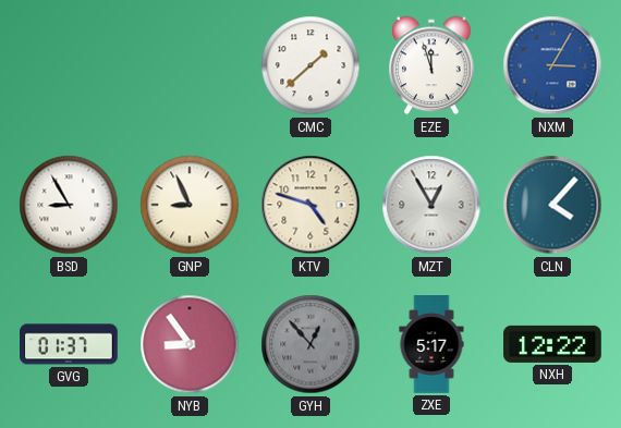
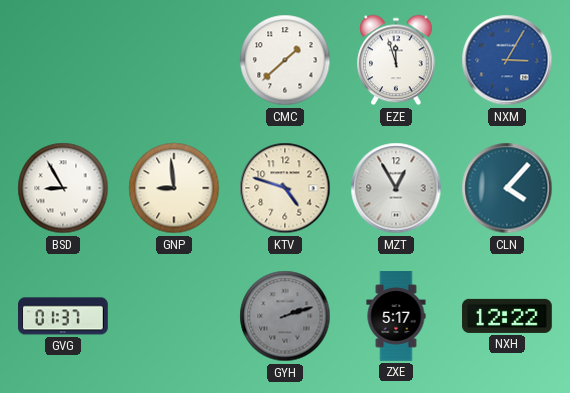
GNP: 8:56 -> 8:59
NYB: 8:54 -> none
GYH: 12:53 -> 2:12
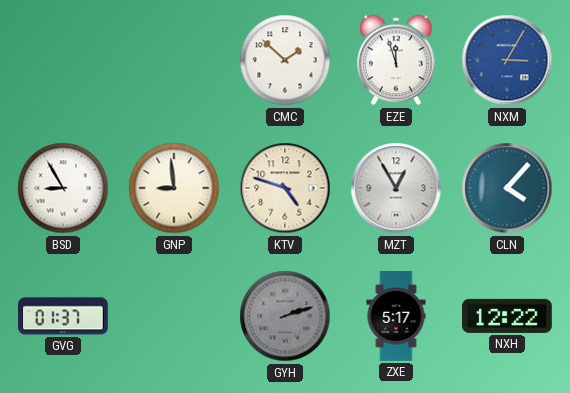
CMC: 1:38 -> 1:52
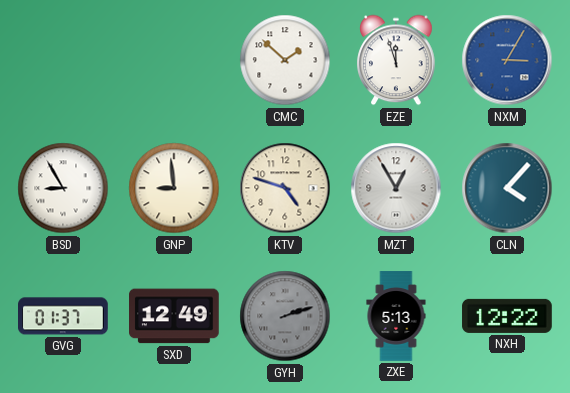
SXD: none -> 12:49
ZXE: 5:17 -> 5:13
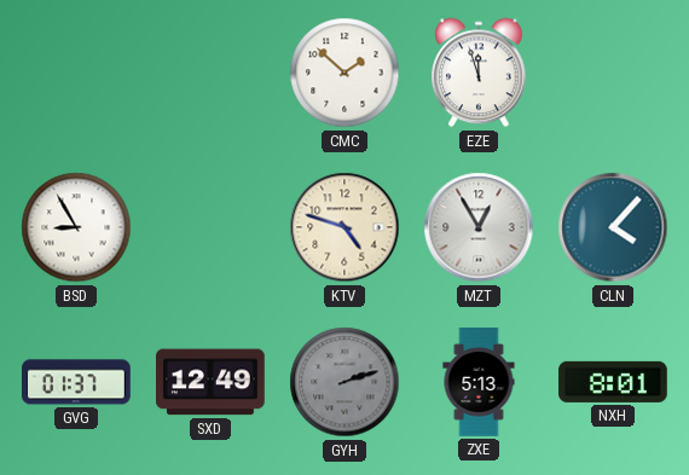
NXM: 3:05 -> none
GNP: 8:59 -> none
NXH: 12:22 -> 8:01
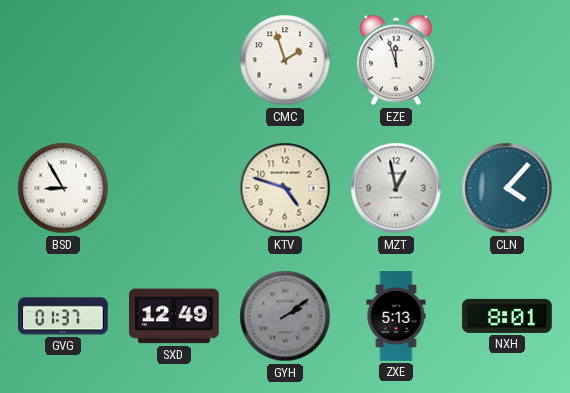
CMC: 1:52 -> 1:57
MZT: 12:55 -> 12:58
GYH: 2:12 -> 2:09
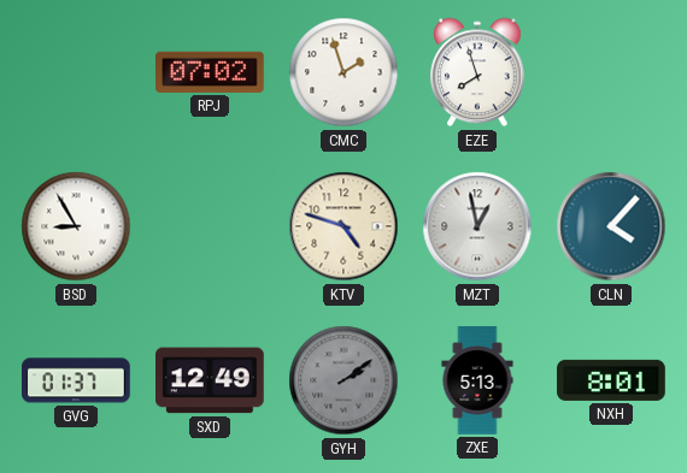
RPJ: none -> 07:02
EZE: 11:57 -> 7:57
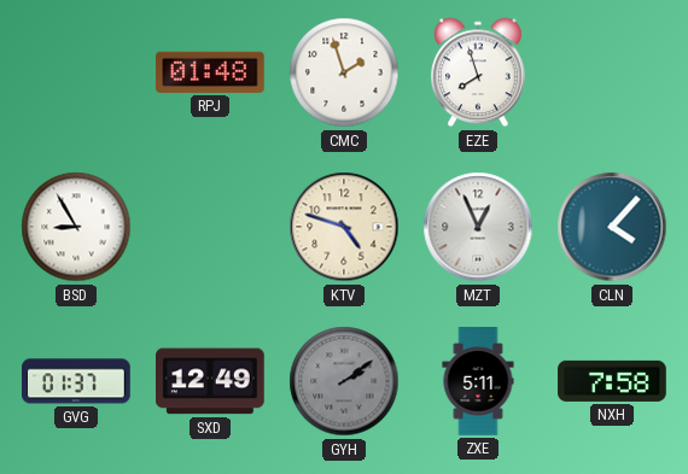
RPJ: 07:02 -> 01:48
MZT: 12:58 -> 12:56
ZXE: 5:13 -> 5:11
NXH: 8:01 -> 7:58
